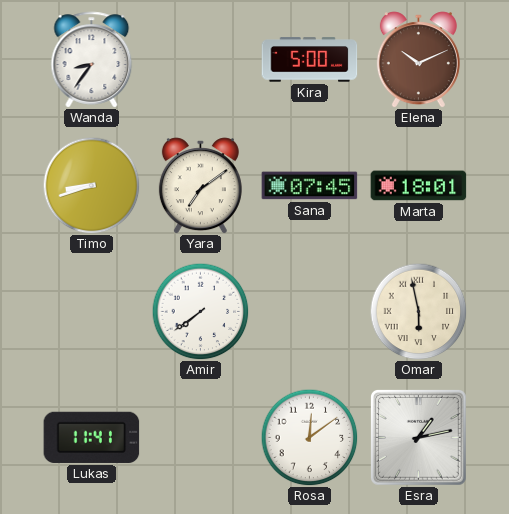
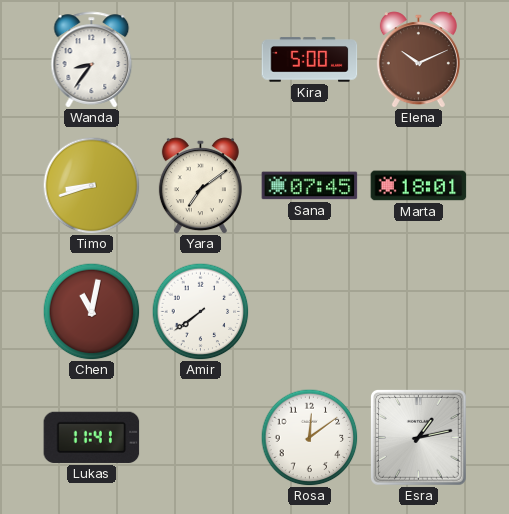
Chen: none -> 11:02
Omar: 5:58 -> none
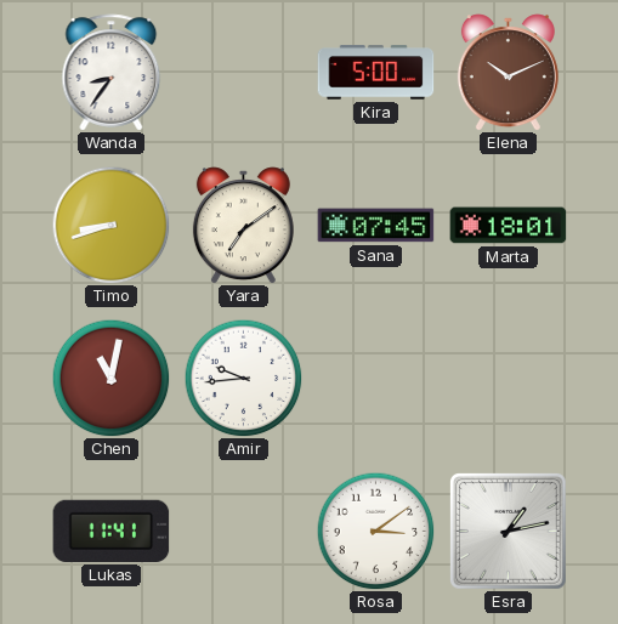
Amir: 7:39 -> 9:44
Rosa: 12:09 -> 3:09
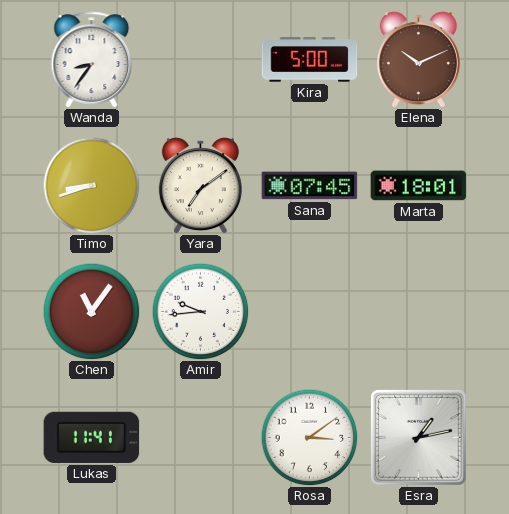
Chen: 11:02 -> 11:06
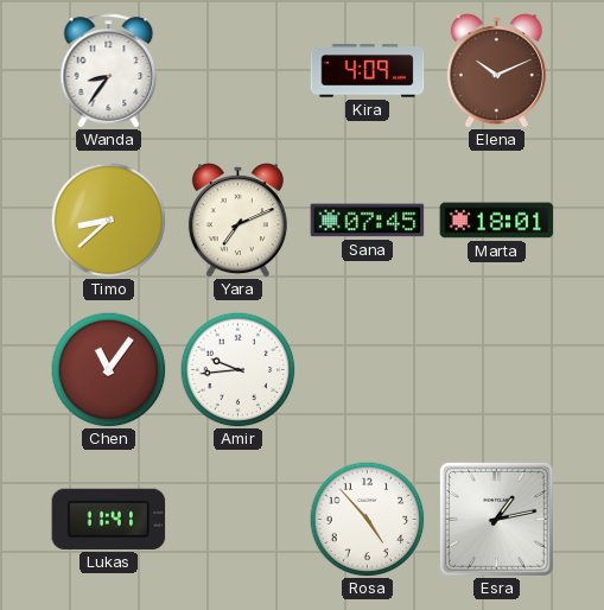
Kira: 5:00 -> 4:09
Timo: 8:42 -> 8:38
Yara: 7:09 -> 7:11
Rosa: 3:09 -> 4:53
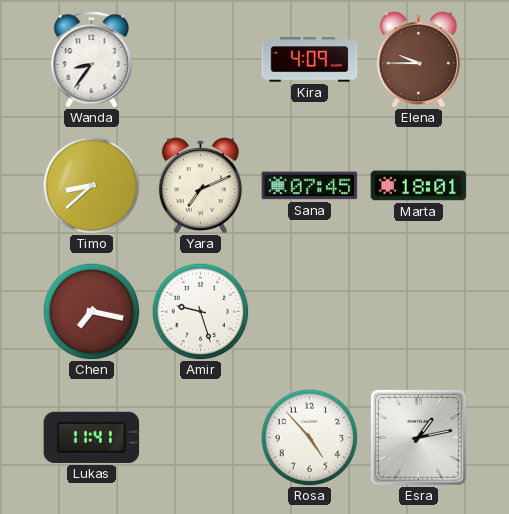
Elena: 10:11 -> 9:45
Chen: 11:06 -> 7:17
Amir: 9:44 -> 9:27
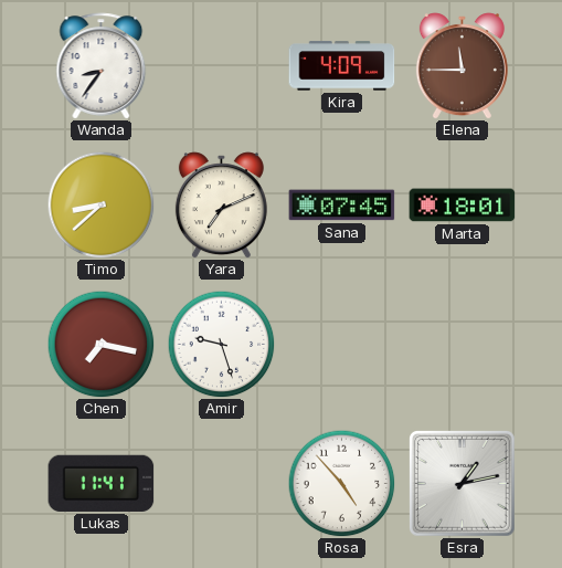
Elena: 9:45 -> 11:45
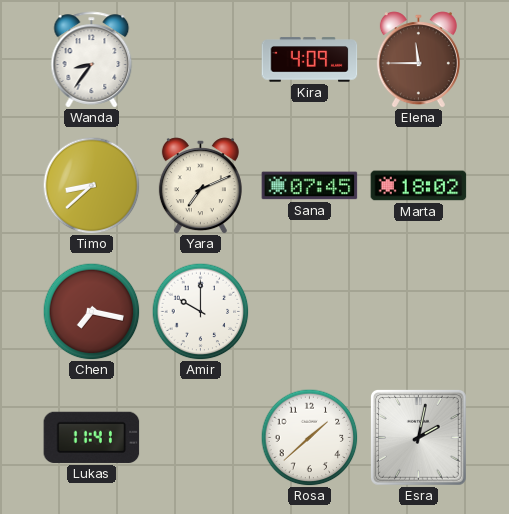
Marta: 18:01 -> 18:02
Amir: 9:27 -> 10:00
Rosa: 4:53 -> 1:38
Esra: 1:13 -> 2:02
